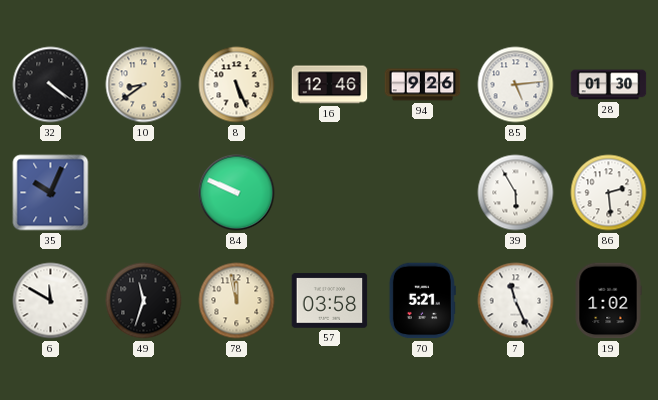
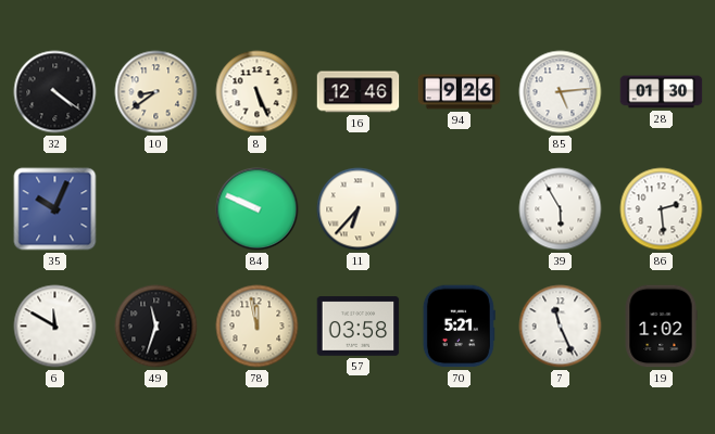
11: none -> 6:37
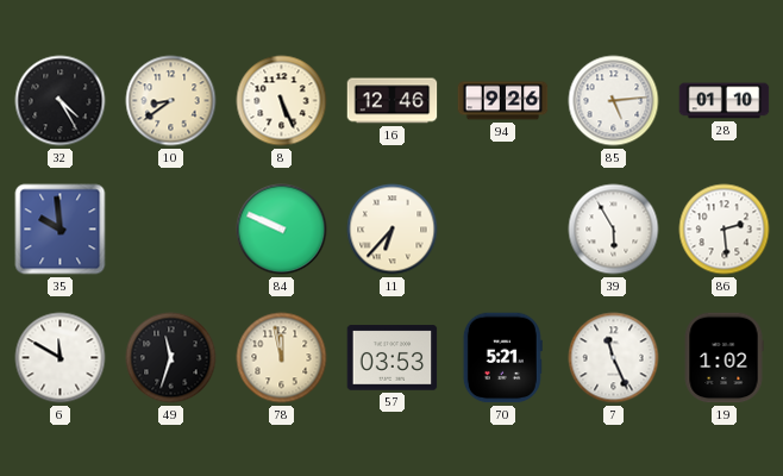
32: 4:21 -> 4:25
28: 01:30 -> 01:10
35: 10:04 -> 9:59
57: 03:58 -> 03:53
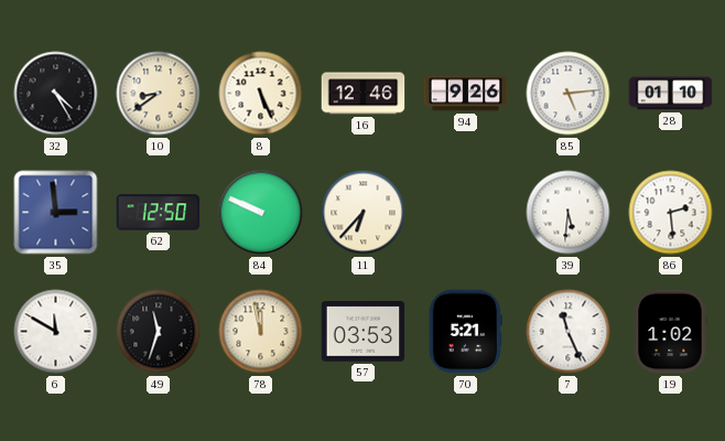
35: 9:59 -> 2:59
62: none -> 12:50
39: 5:55 -> 5:31
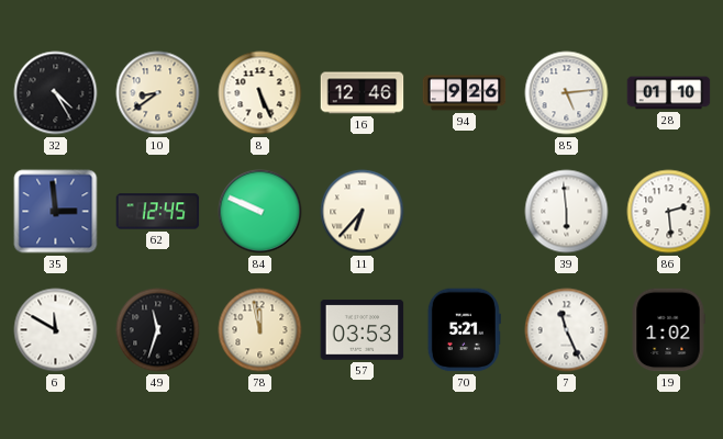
62: 12:50 -> 12:45
39: 5:31 -> 5:59
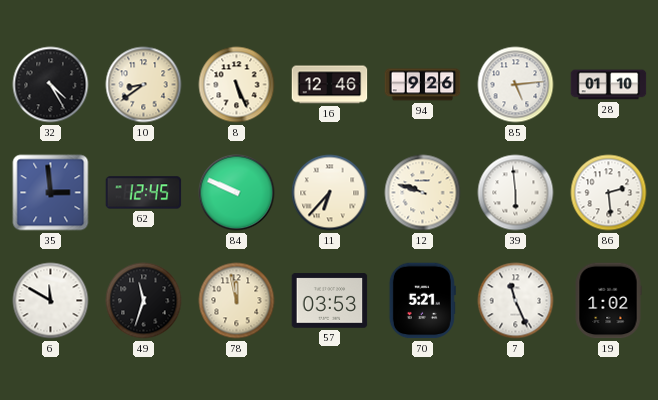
12: none -> 9:48
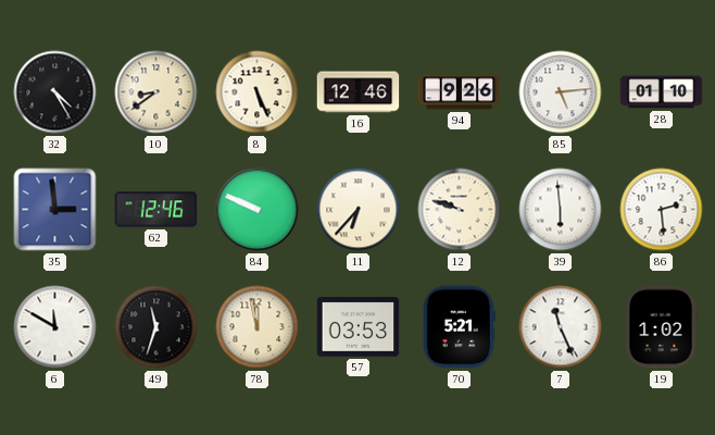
62: 12:45 -> 12:46
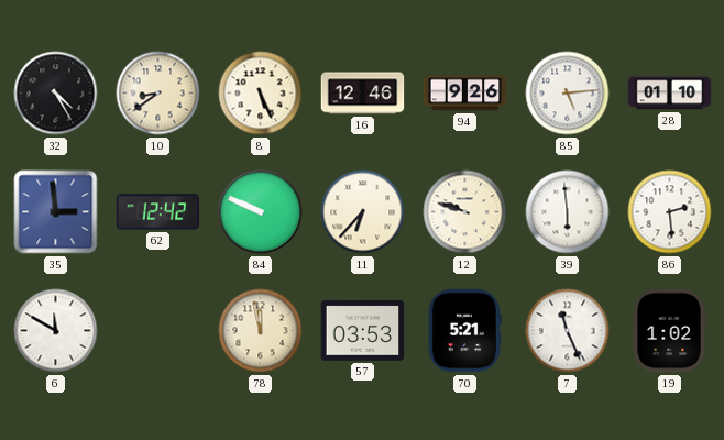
62: 12:46 -> 12:42
49: 11:33 -> none
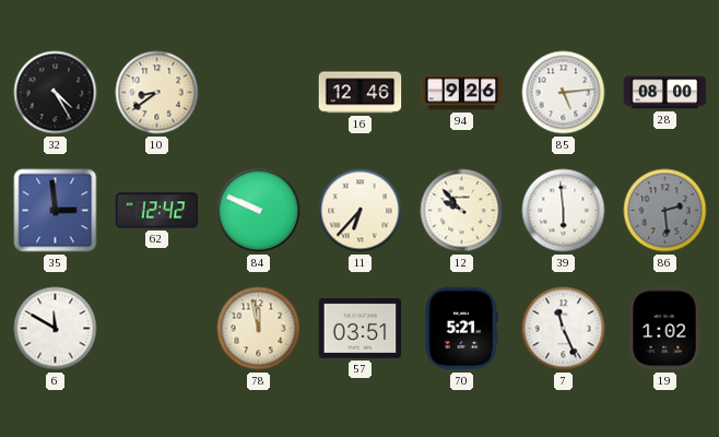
8: 5:26 -> none
28: 01:10 -> 08:00
12: 9:48 -> 9:53
86 dial: white -> grey
57: 03:53 -> 03:51
